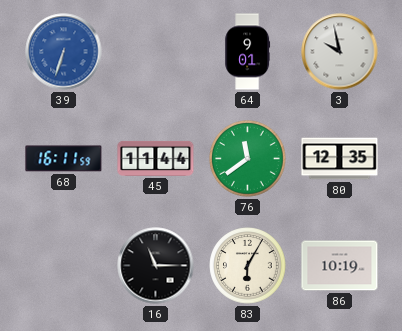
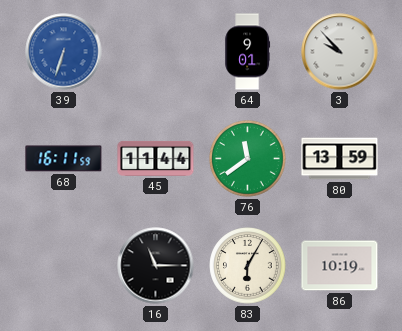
3: 9:58 -> 9:53
80: 12:35 -> 13:59
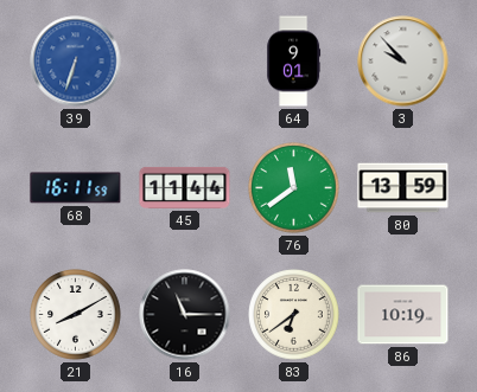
21: none -> 8:10
83: 6:05 -> 6:39
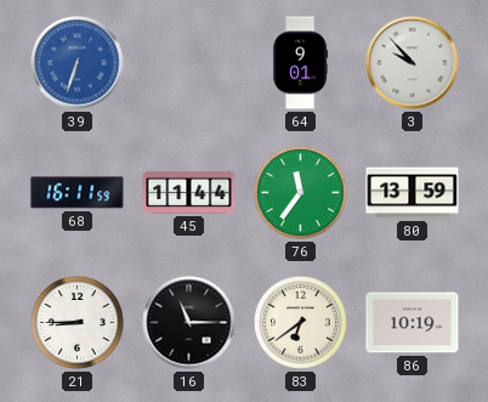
76: 11:39 -> 11:36
21: 8:10 -> 8:45
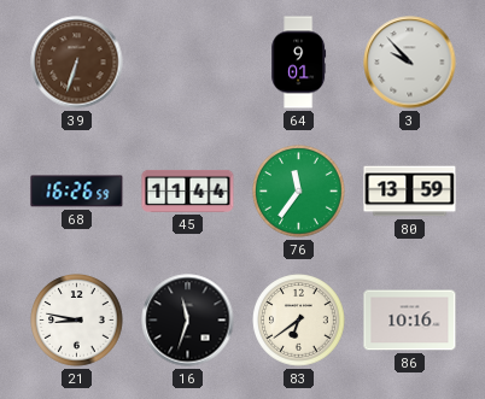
39 dial: blue -> brown
68: 16:11 -> 16:26
21: 8:45 -> 8:47
16: 11:15 -> 11:33
86: 10:19 -> 10:16
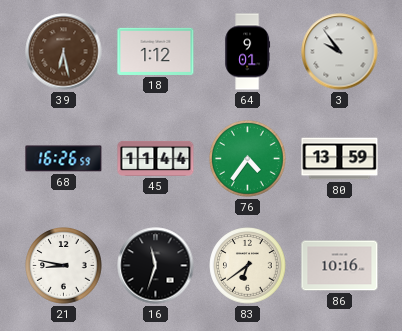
39: 6:33 -> 6:28
18: none -> 1:12
3: 9:53 -> 9:54
76: 11:36 -> 4:36
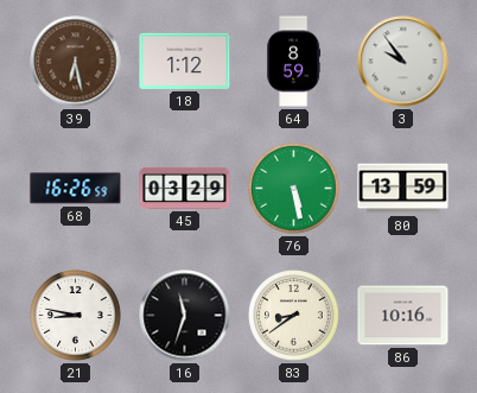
64: 9:01 -> 8:59
45: 11:44 -> 03:29
76: 4:36 -> 5:28
83: 6:39 -> 8:39
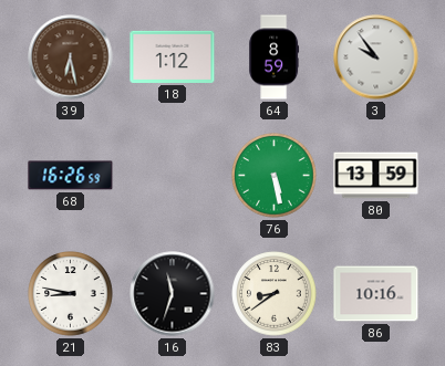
45: 03:29 -> none
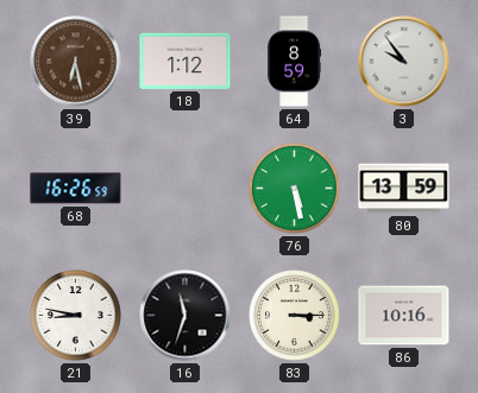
83: 8:39 -> 3:15
